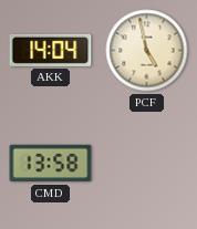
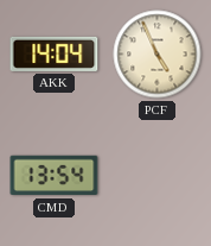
PCF: 4:58 -> 4:56
CMD: 13:58 -> 13:54
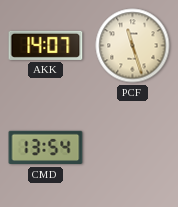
AKK: 14:04 -> 14:07
PCF: 4:56 -> 11:27
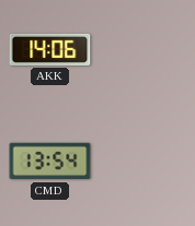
AKK: 14:07 -> 14:06
PCF: 11:27 -> none
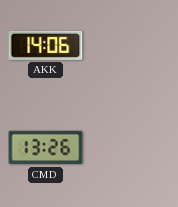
CMD: 13:54 -> 13:26
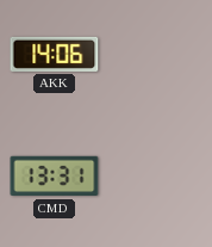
CMD: 13:26 -> 13:31
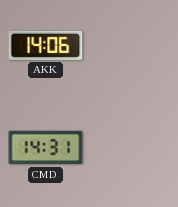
CMD: 13:31 -> 14:31
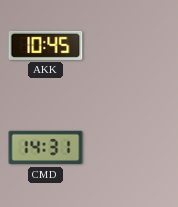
AKK: 14:06 -> 10:45
